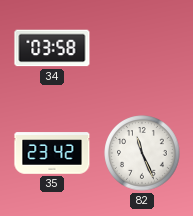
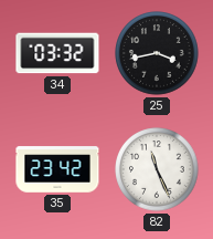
34: 03:58 -> 03:32
25: none -> 3:43
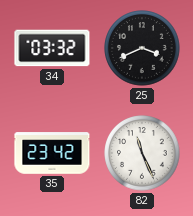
25: 3:43 -> 3:41
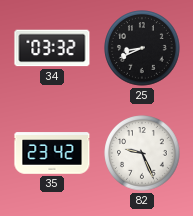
25: 3:41 -> 8:41
82: 11:26 -> 9:26
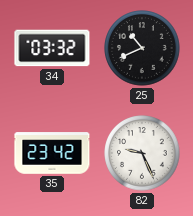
25: 8:41 -> 10:41
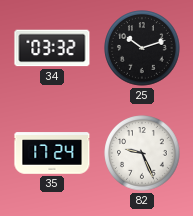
25: 10:41 -> 10:12
35: 23:42 -> 17:24
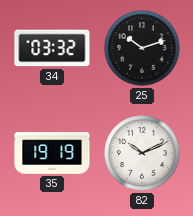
35: 17:24 -> 19:19
82: 9:26 -> 10:11
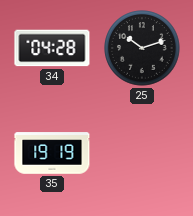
34: 03:32 -> 04:28
82: 10:11 -> none
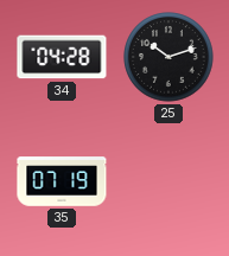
35: 19:19 -> 07:19
